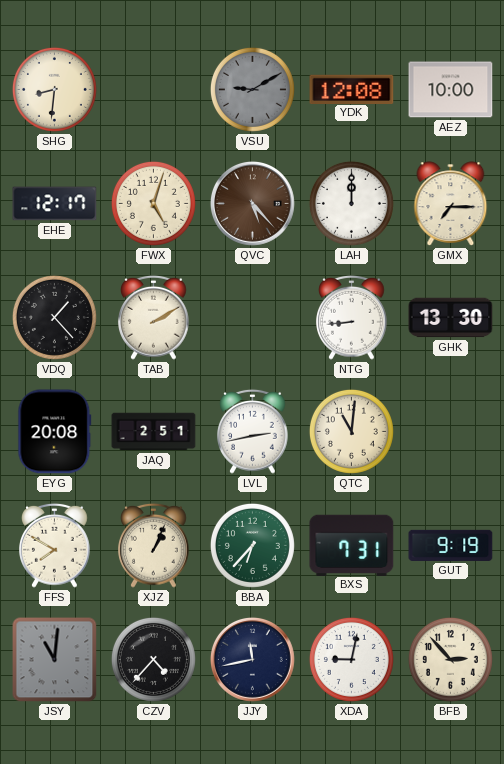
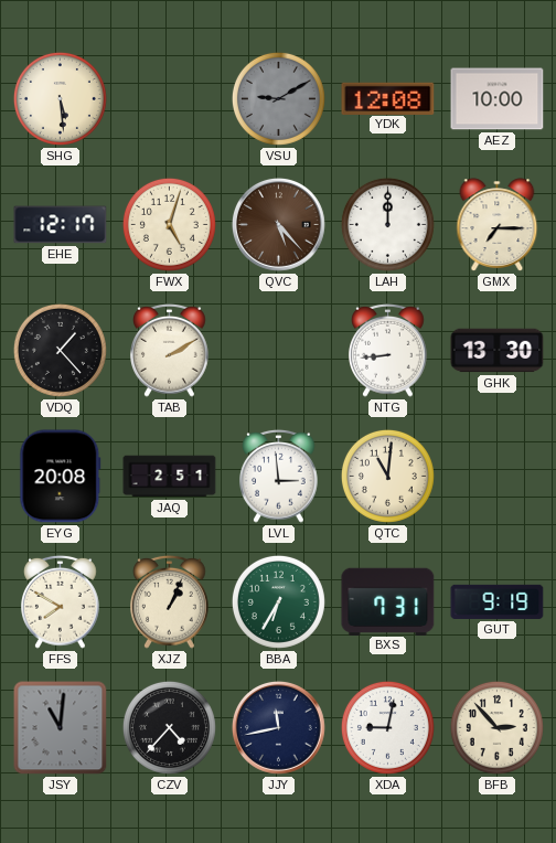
SHG: 8:31 -> 5:29
LVL: 2:43 -> 2:59
BBA: 6:37 -> 6:35
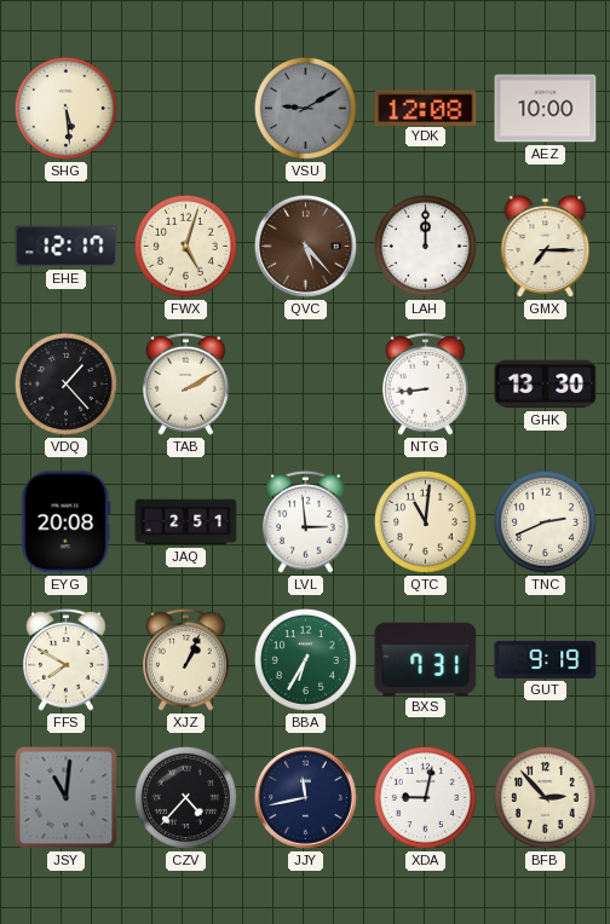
TNC: none -> 2:41
